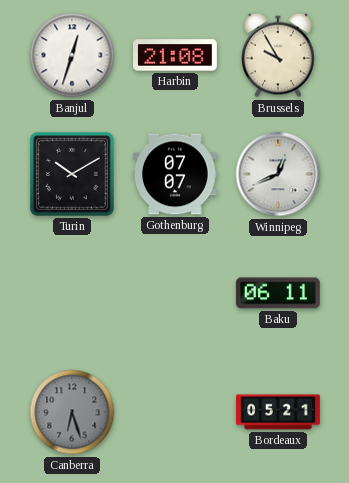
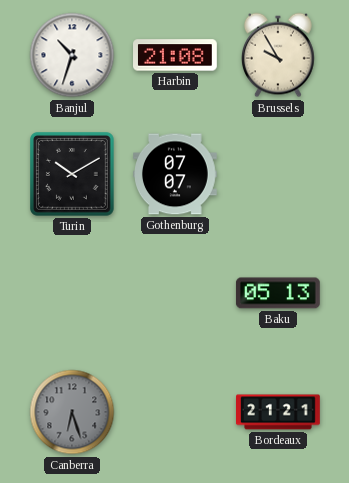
Banjul: 12:33 -> 10:33
Winnipeg: 12:41 -> none
Baku: 06:11 -> 05:13
Bordeaux: 05:21 -> 21:21
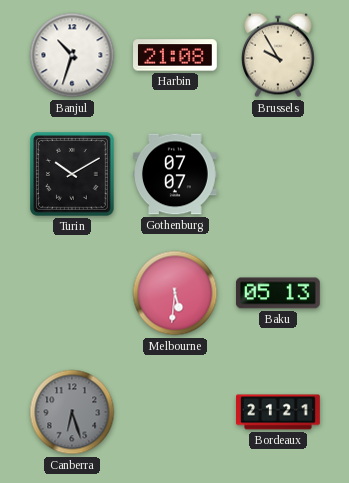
Melbourne: none -> 5:31
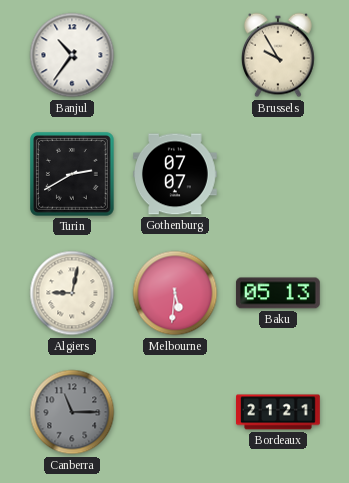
Banjul: 10:33 -> 10:36
Harbin: 21:08 -> none
Turin: 10:10 -> 2:40
Algiers: none -> 9:02
Canberra: 6:27 -> 11:15
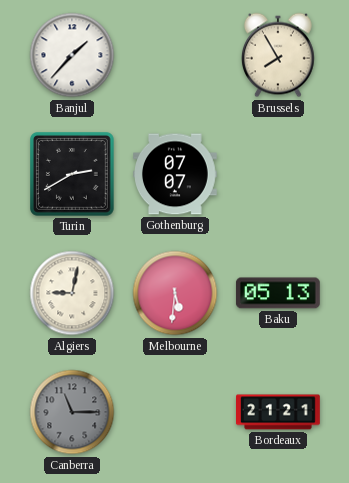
Banjul: 10:36 -> 1:37
Brussels: 9:55 -> 7:55
